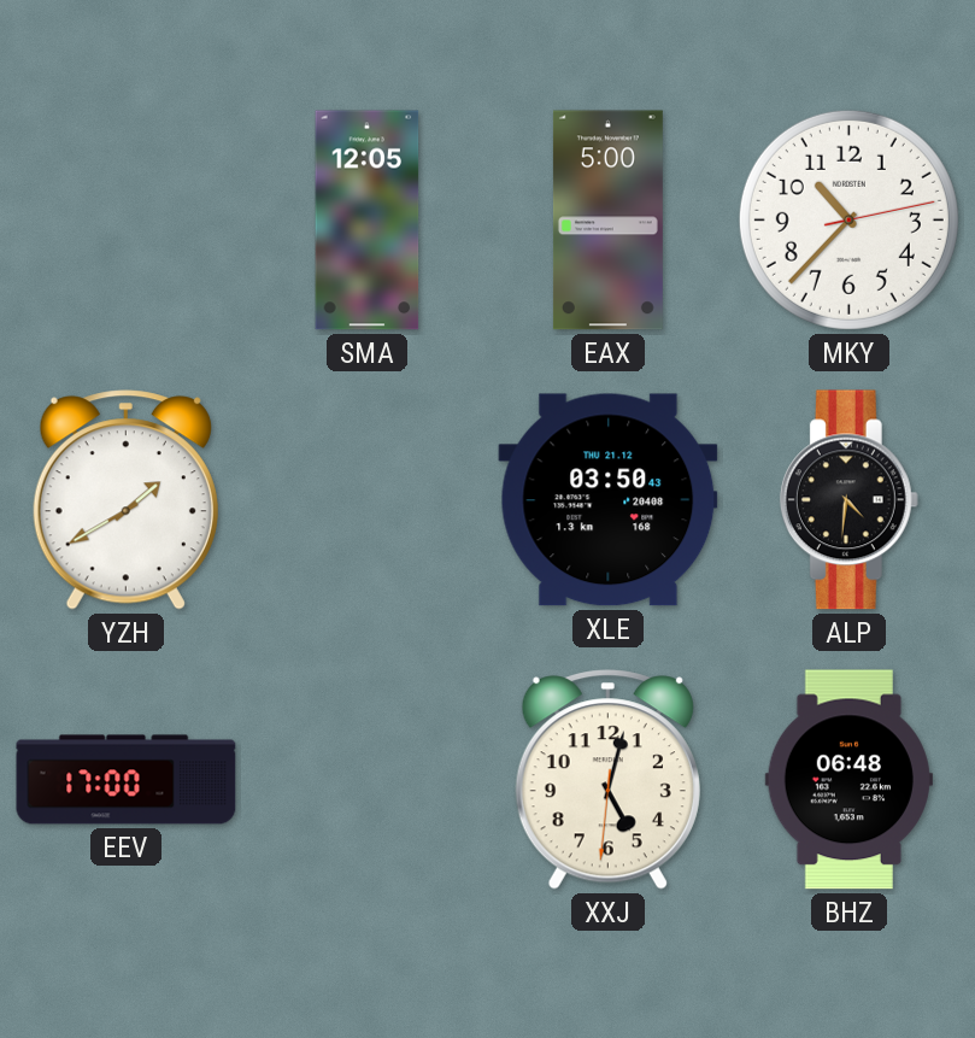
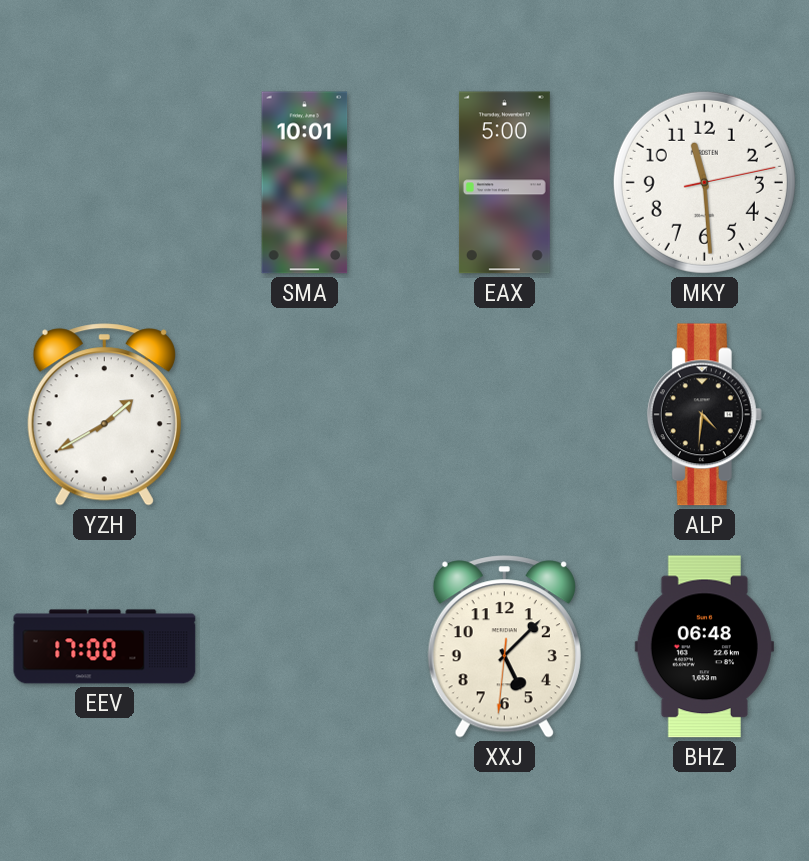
SMA: 12:05 -> 10:01
MKY: 10:37 -> 11:29
XLE: 03:50 -> none
XXJ: 5:02 -> 5:07
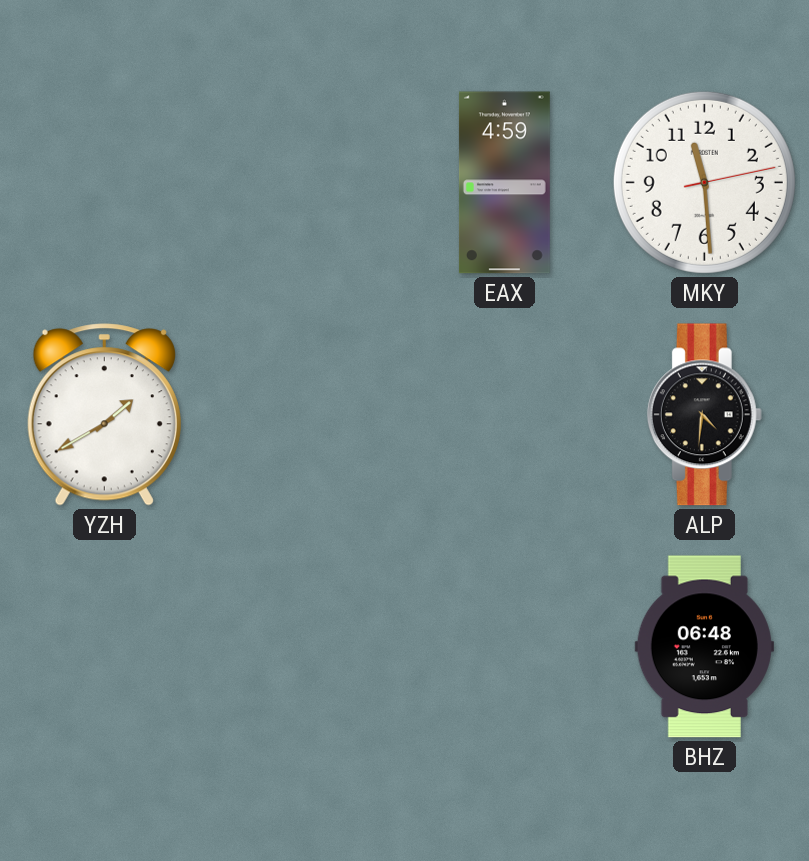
SMA: 10:01 -> none
EAX: 5:00 -> 4:59
EEV: 17:00 -> none
XXJ: 5:07 -> none
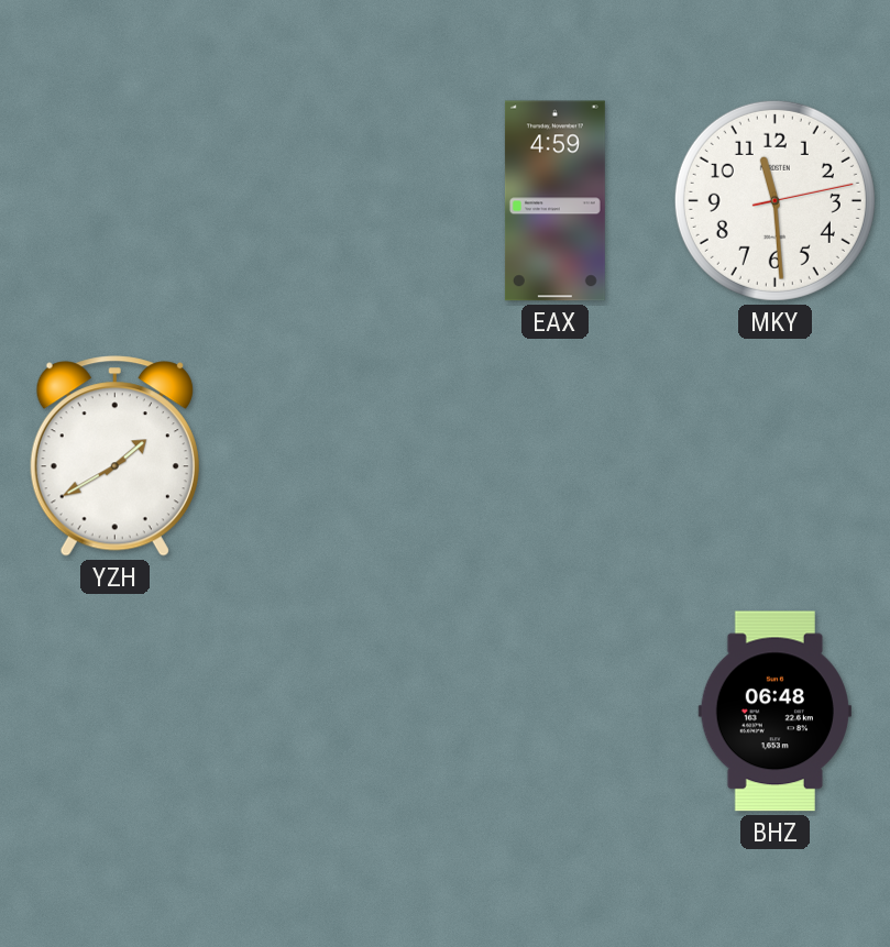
ALP: 4:31 -> none
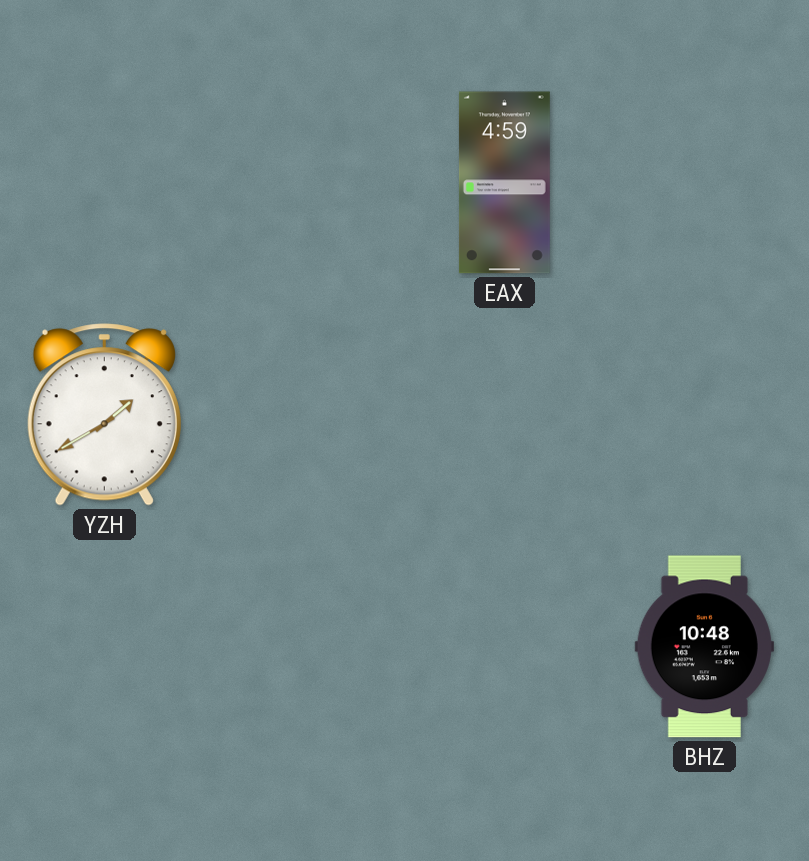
MKY: 11:29 -> none
BHZ: 06:48 -> 10:48
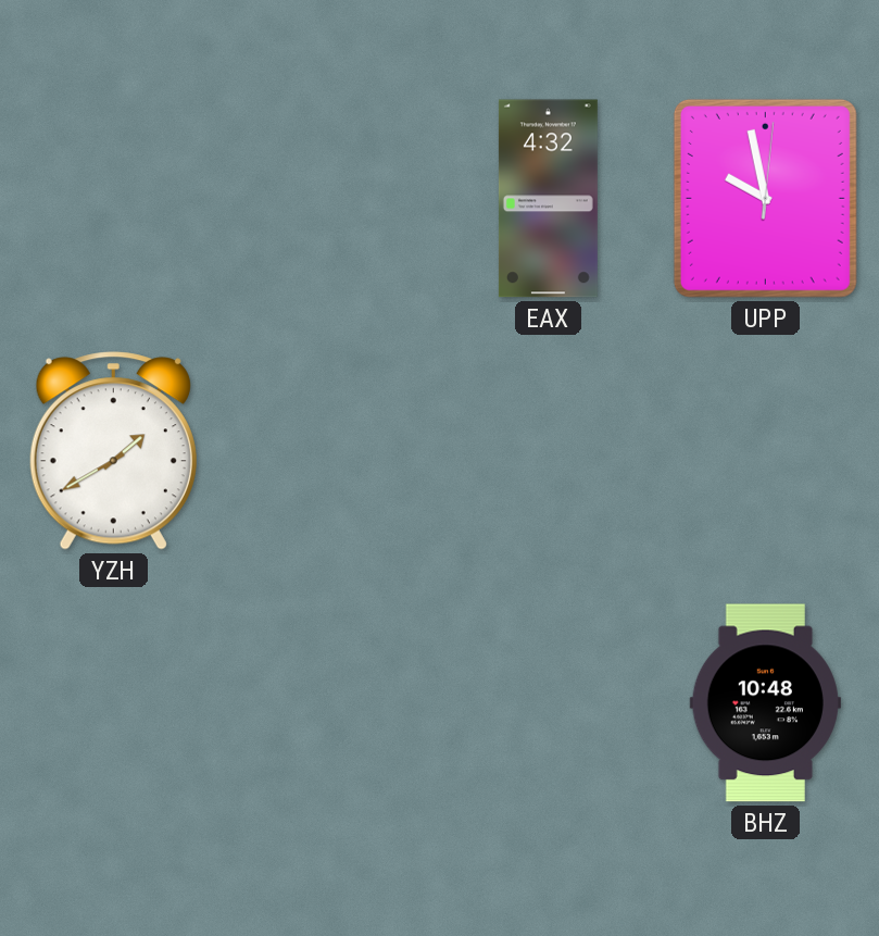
EAX: 4:59 -> 4:32
UPP: none -> 9:58
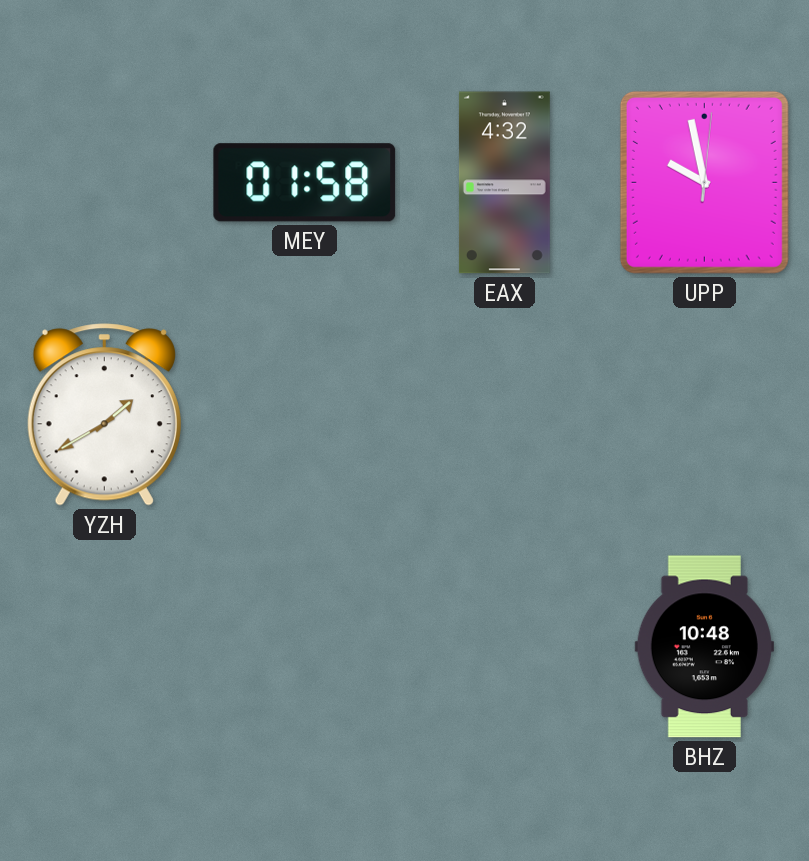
MEY: none -> 01:58
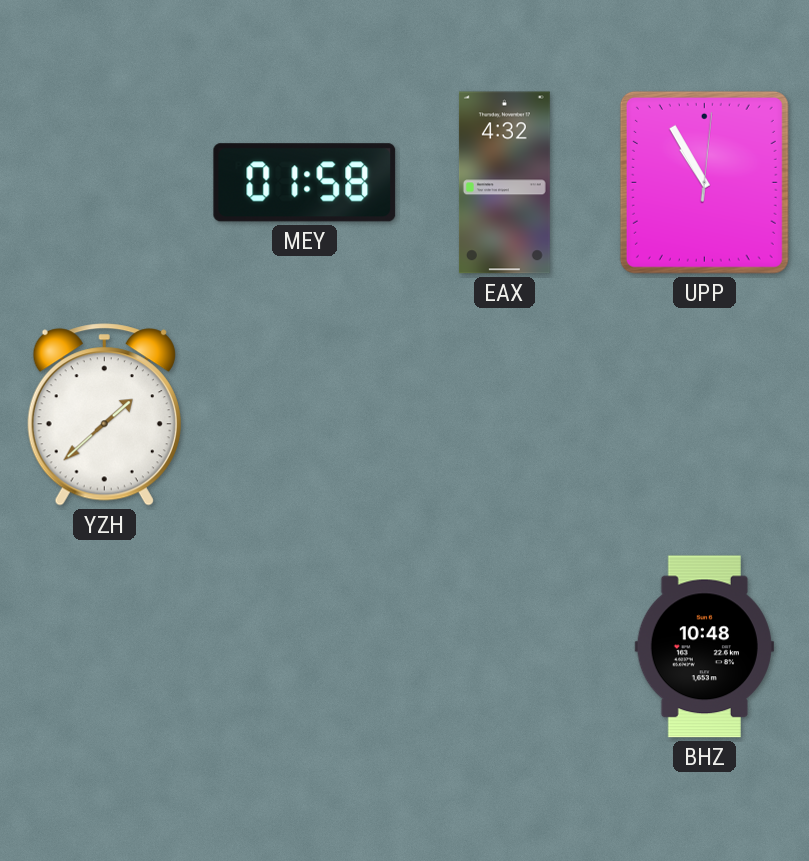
UPP: 9:58 -> 10:55
YZH: 1:40 -> 1:38
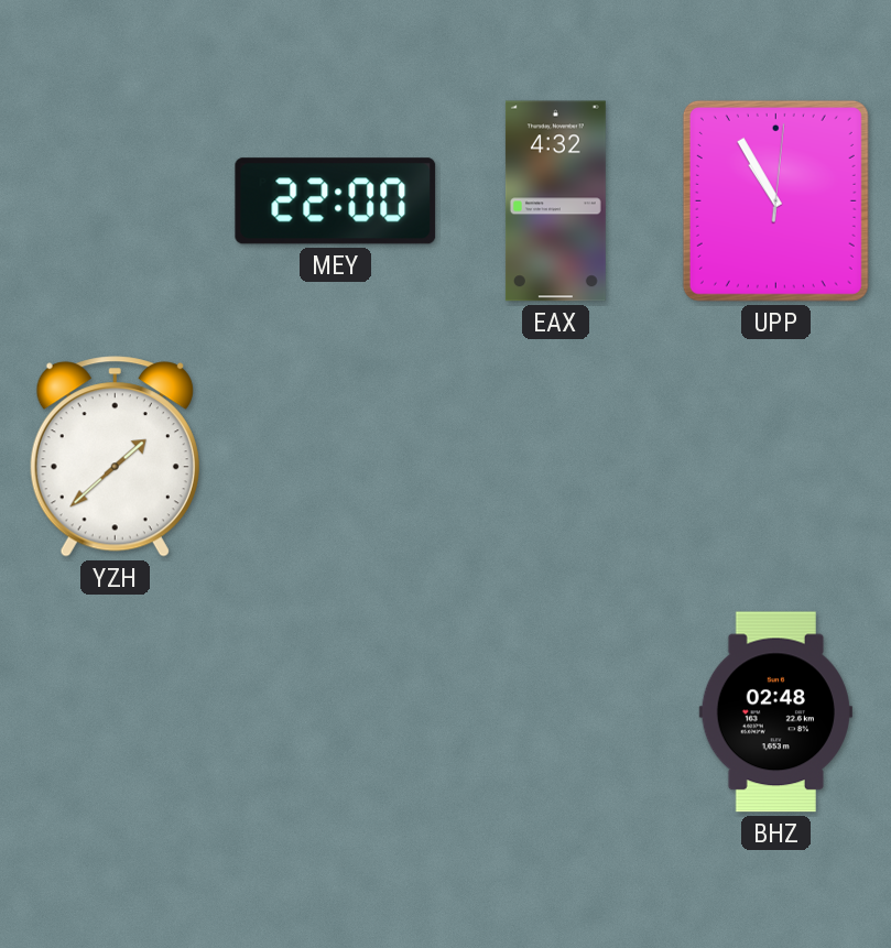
MEY: 01:58 -> 22:00
BHZ: 10:48 -> 02:48
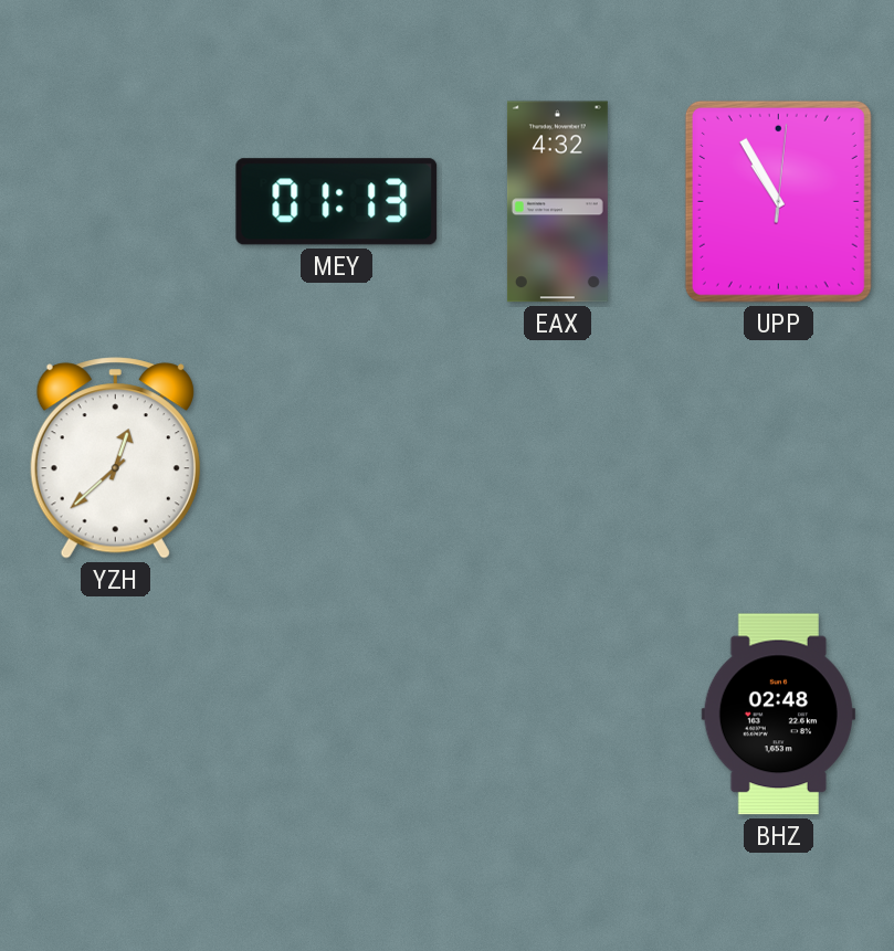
MEY: 22:00 -> 01:13
YZH: 1:38 -> 12:38
